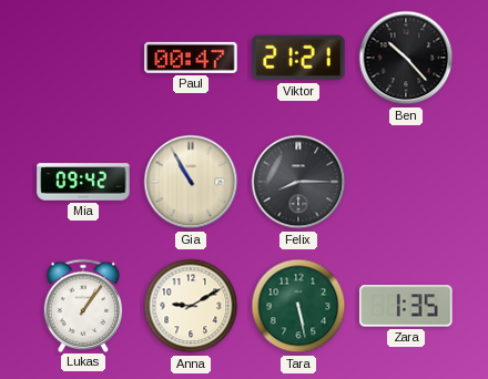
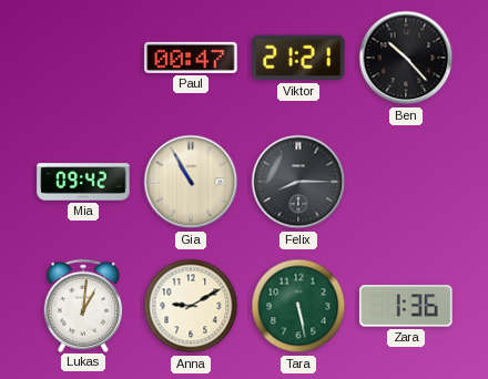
Lukas: 1:06 -> 1:01
Zara: 1:35 -> 1:36
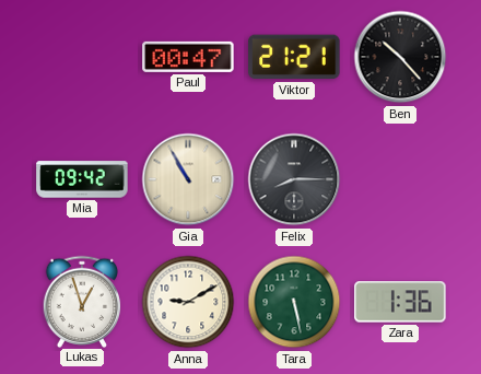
Lukas: 1:01 -> 12:57
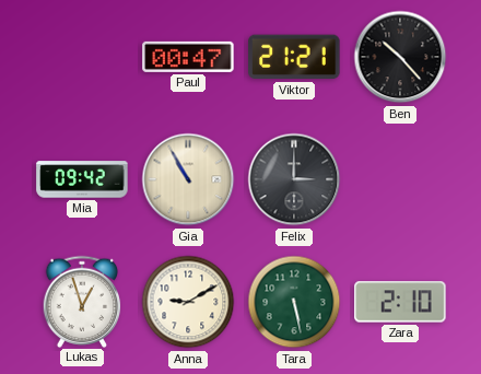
Felix: 8:15 -> 3:00
Zara: 1:36 -> 2:10
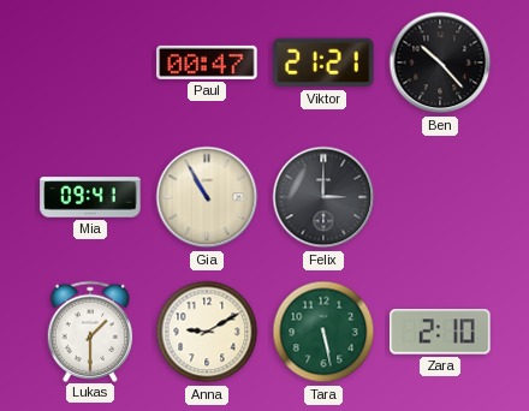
Mia: 09:42 -> 09:41
Lukas: 12:57 -> 1:30
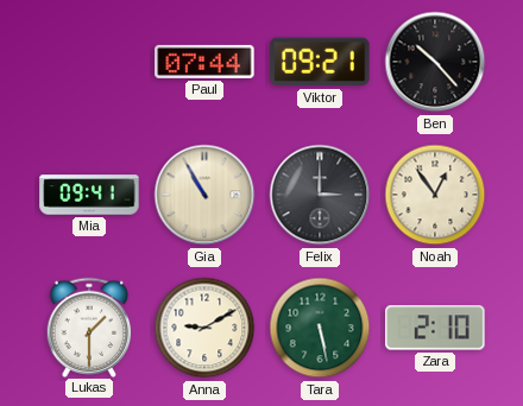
Paul: 00:47 -> 07:44
Viktor: 21:21 -> 09:21
Noah: none -> 12:54
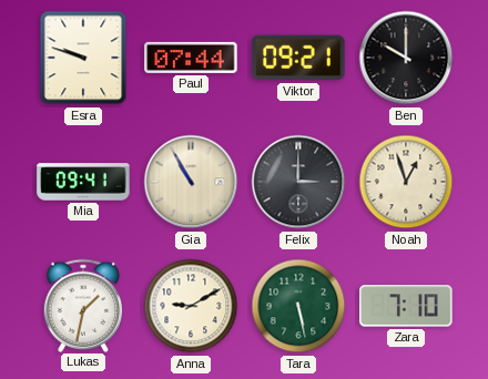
Esra: none -> 9:48
Ben: 10:23 -> 10:00
Noah: 12:54 -> 12:57
Lukas: 1:30 -> 1:32
Zara: 2:10 -> 7:10
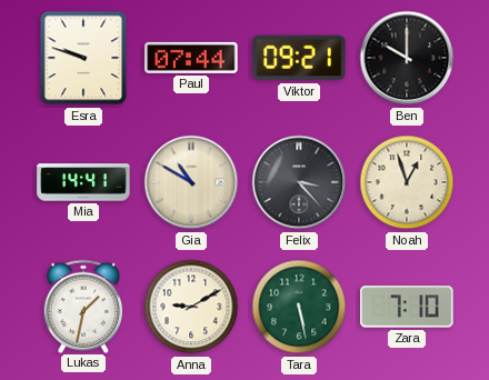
Mia: 09:41 -> 14:41
Gia: 10:55 -> 10:50
Felix: 3:00 -> 3:23
